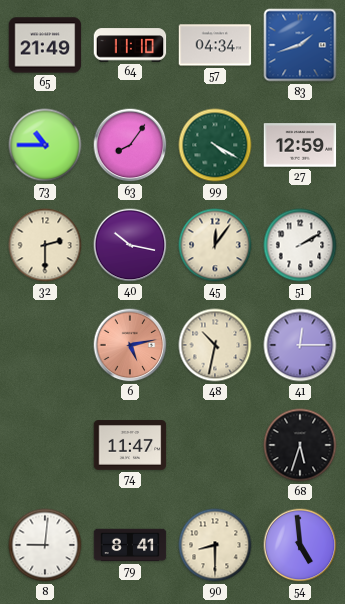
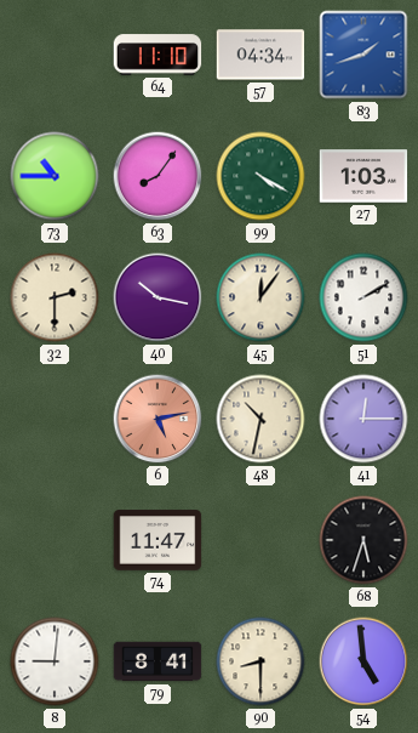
65: 21:49 -> none
27: 12:59 -> 1:03
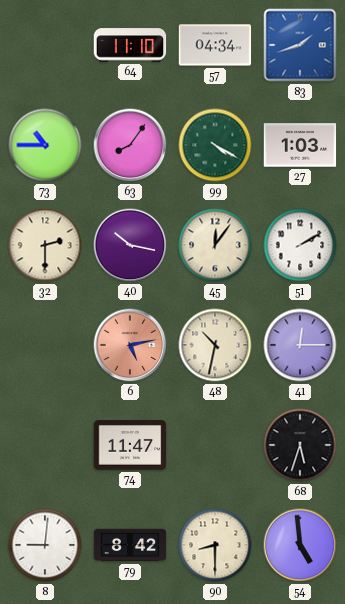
79: 8:41 -> 8:42
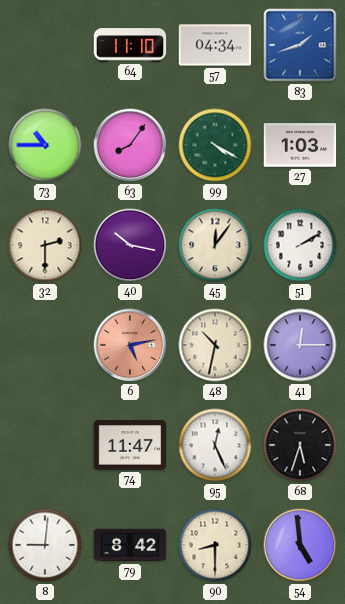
95: none -> 12:26
